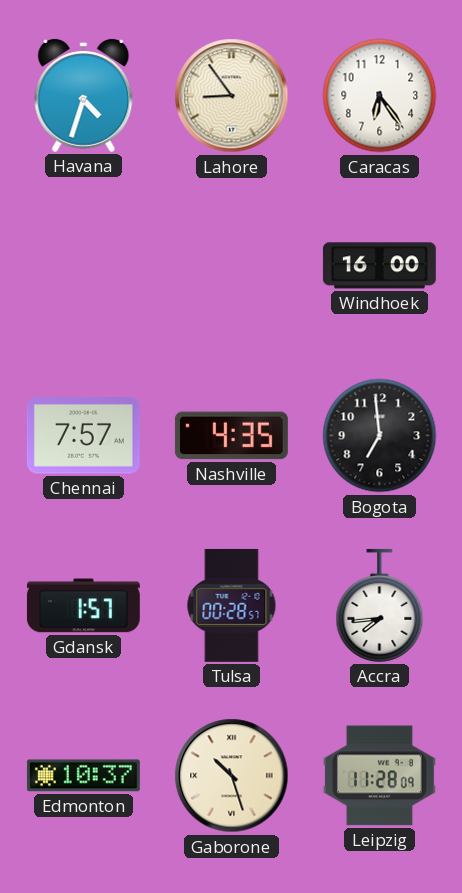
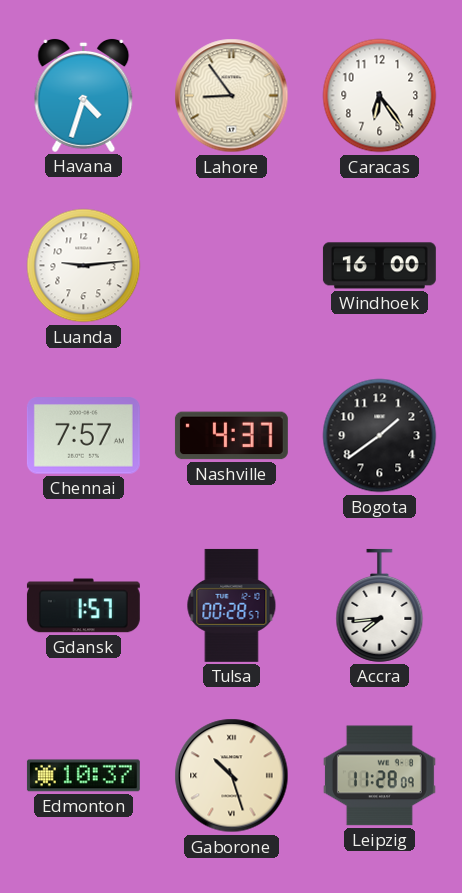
Luanda: none -> 9:14
Nashville: 4:35 -> 4:37
Bogota: 6:59 -> 1:39
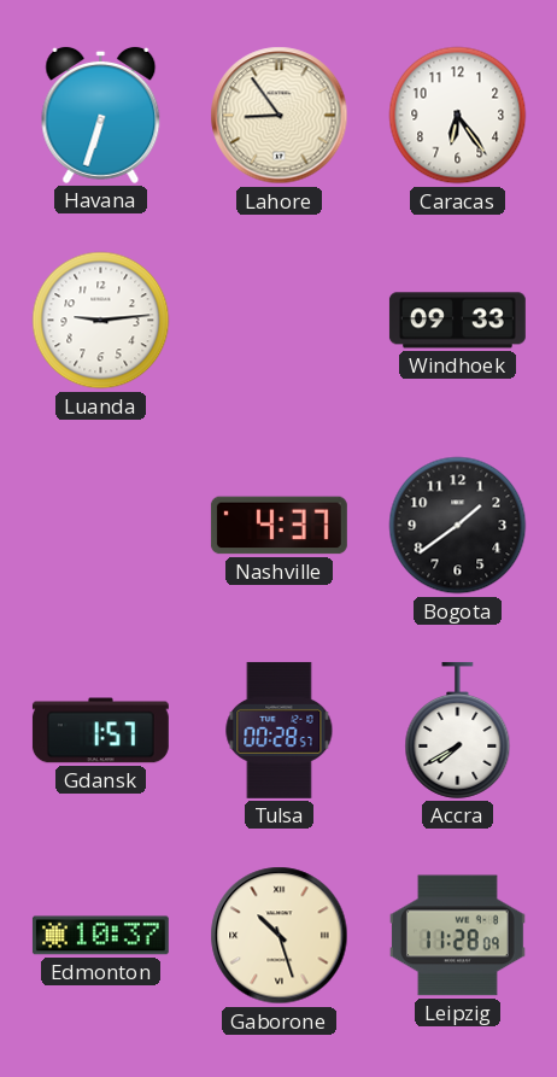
Havana: 4:33 -> 6:33
Windhoek: 16:00 -> 09:33
Chennai: 7:57 -> none
Accra: 7:44 -> 7:40
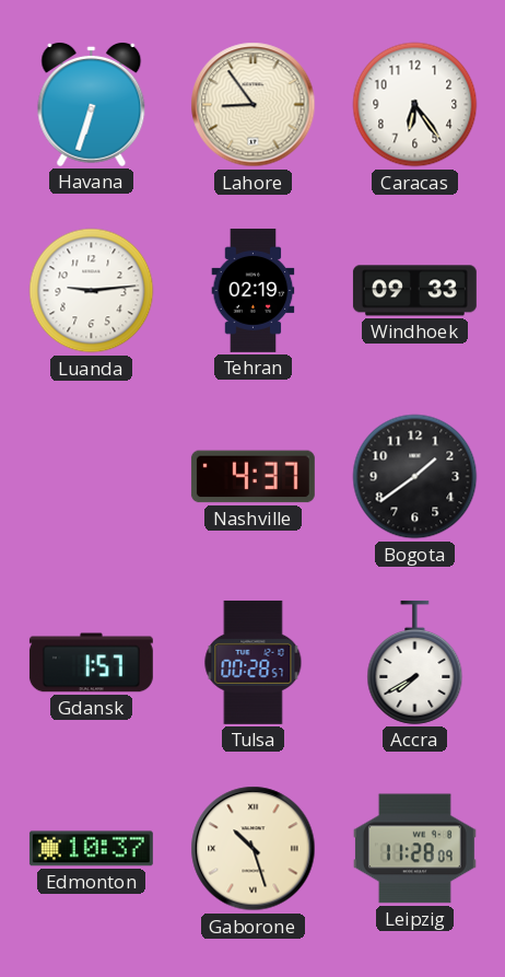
Tehran: none -> 02:19
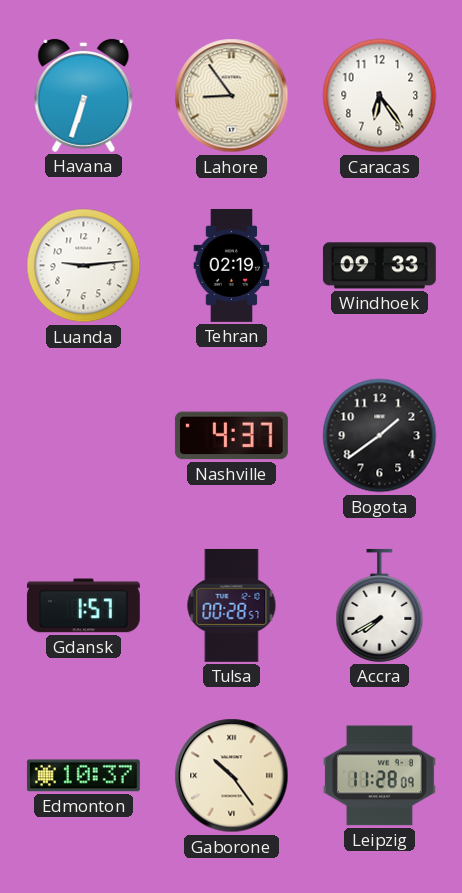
Gaborone: 10:27 -> 10:24
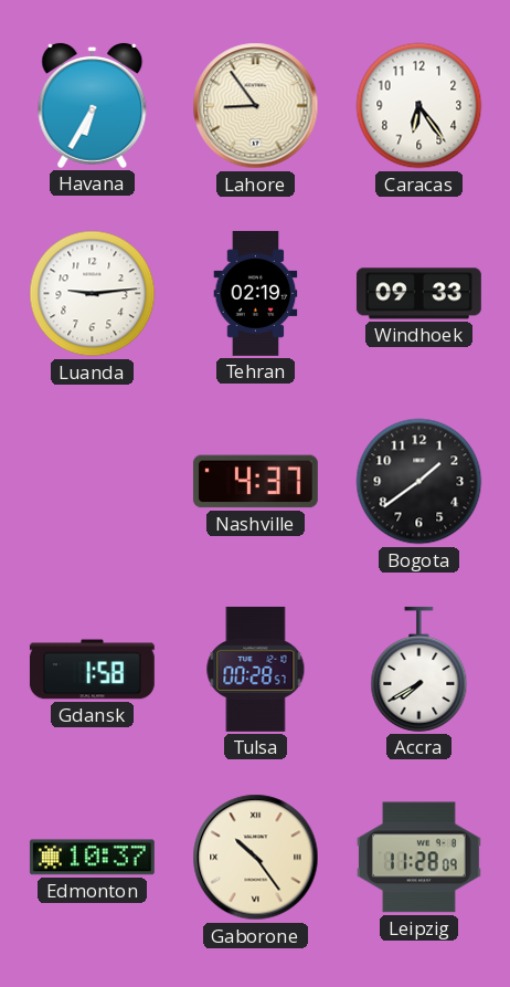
Havana: 6:33 -> 6:35
Gdansk: 1:57 -> 1:58
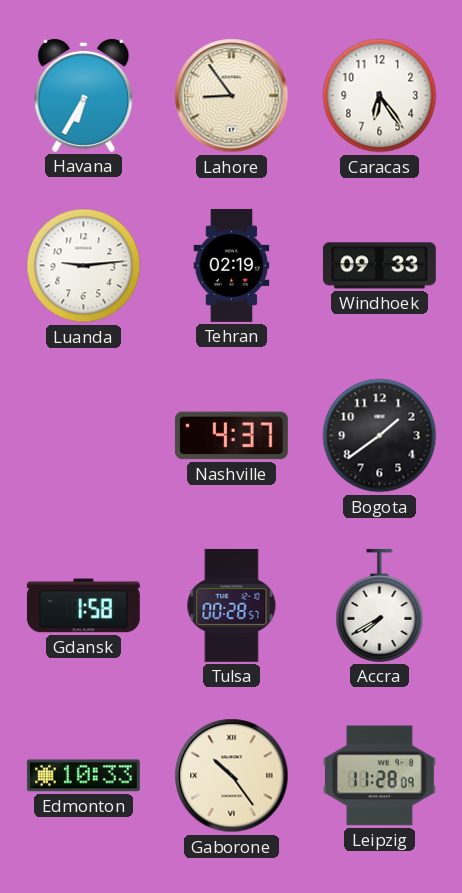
Edmonton: 10:37 -> 10:33
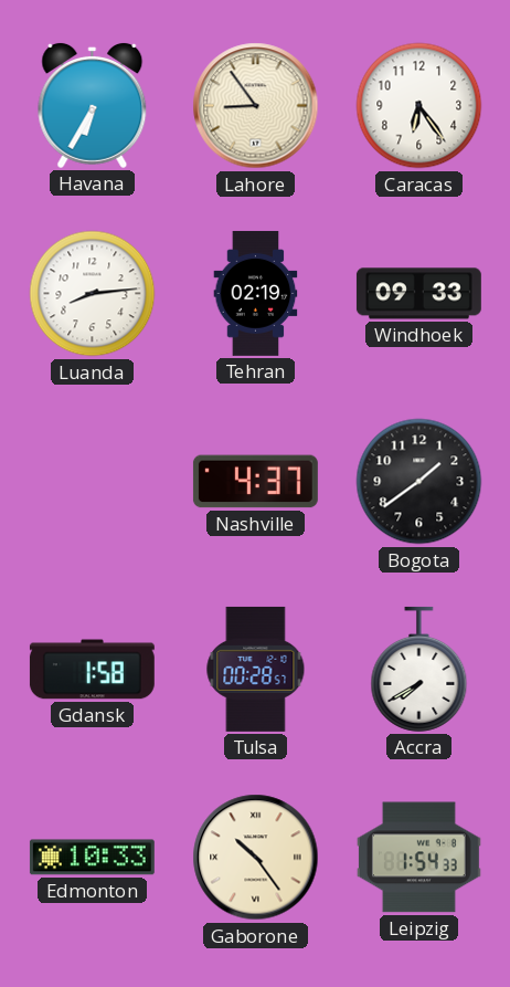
Luanda: 9:14 -> 8:14
Leipzig: 11:28 -> 1:54
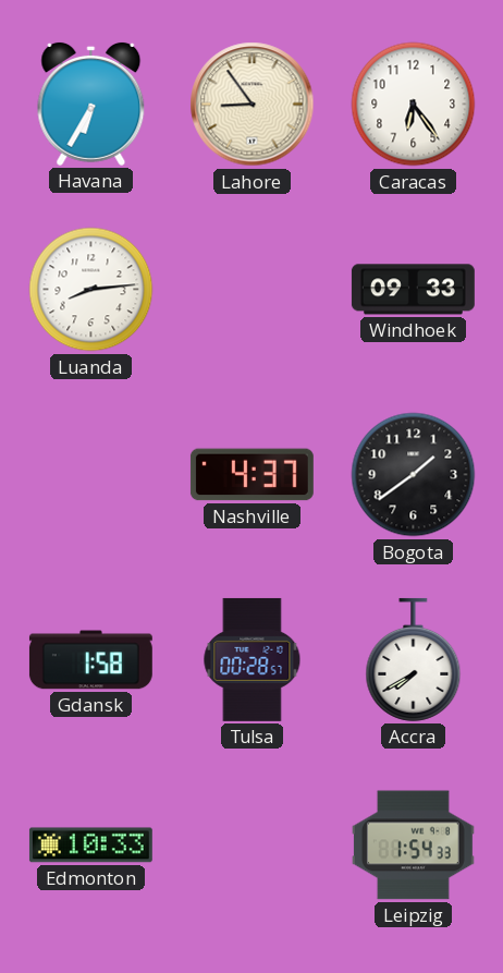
Tehran: 02:19 -> none
Gaborone: 10:24 -> none
